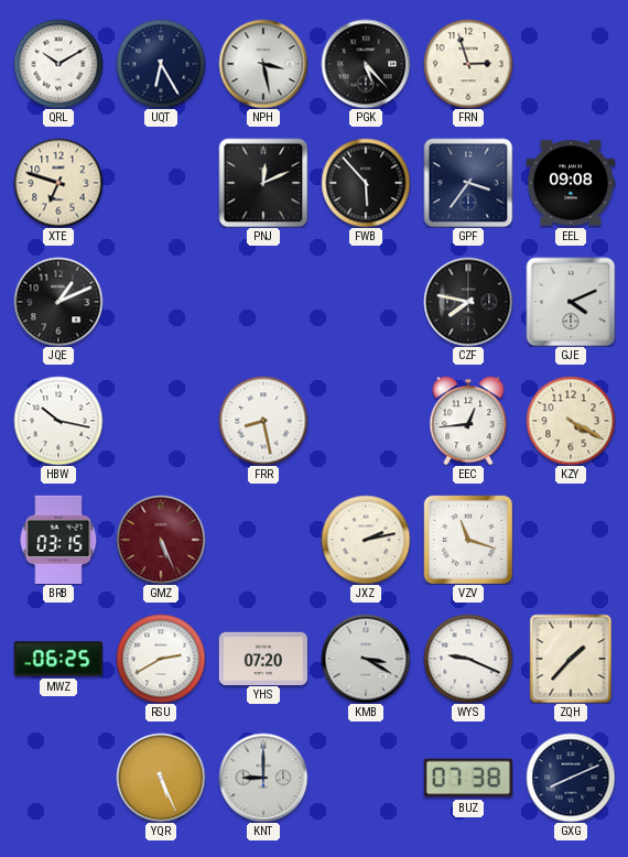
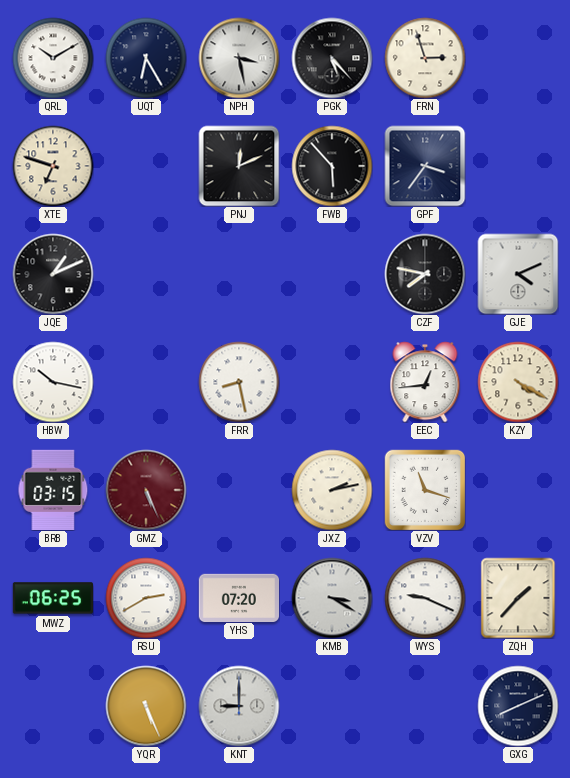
EEL: 09:08 -> none
BUZ: 07:38 -> none
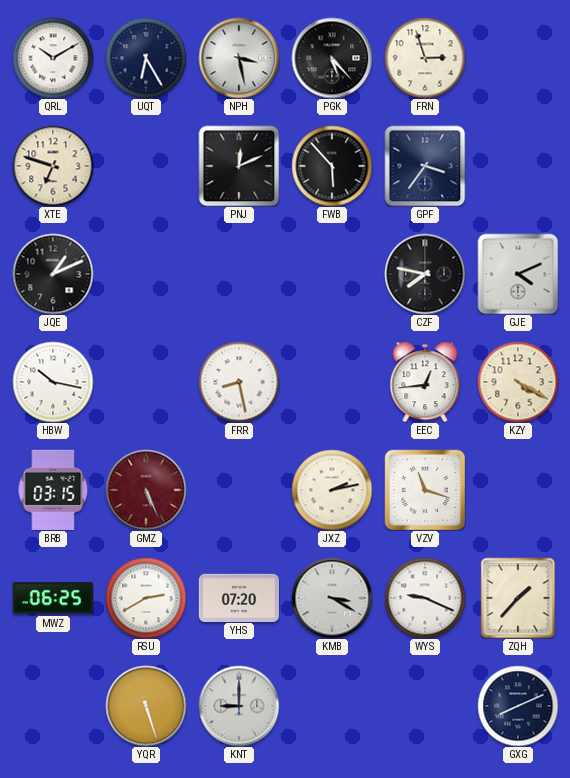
YQR: 5:26 -> 5:27
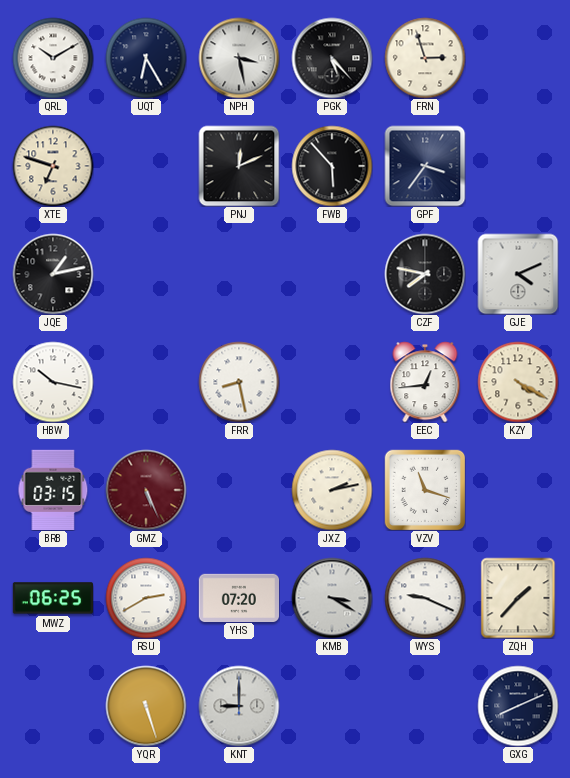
JQE: 1:11 -> 1:13
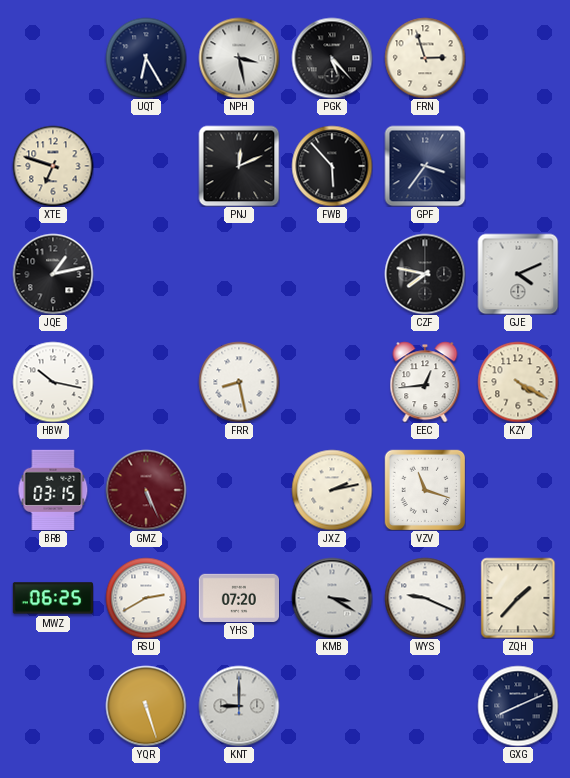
QRL: 10:10 -> none
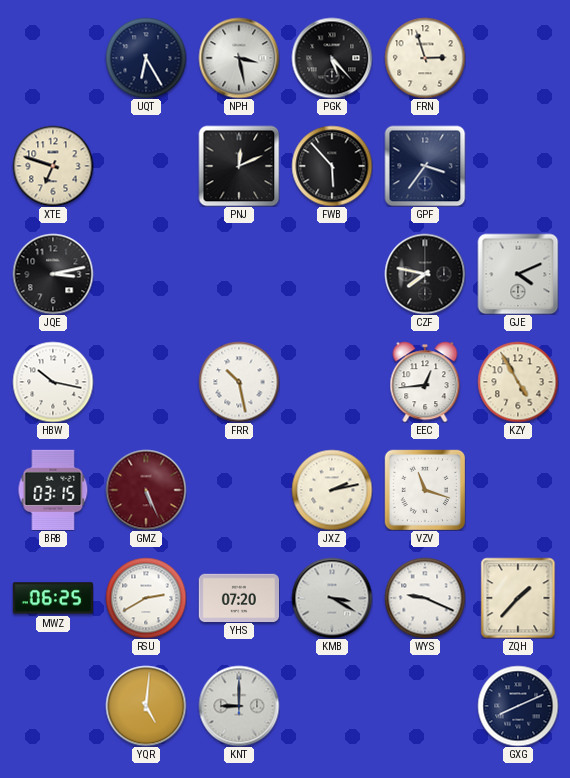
JQE: 1:13 -> 3:13
FRR: 8:28 -> 10:28
KZY: 4:20 -> 4:55
YQR: 5:27 -> 5:01
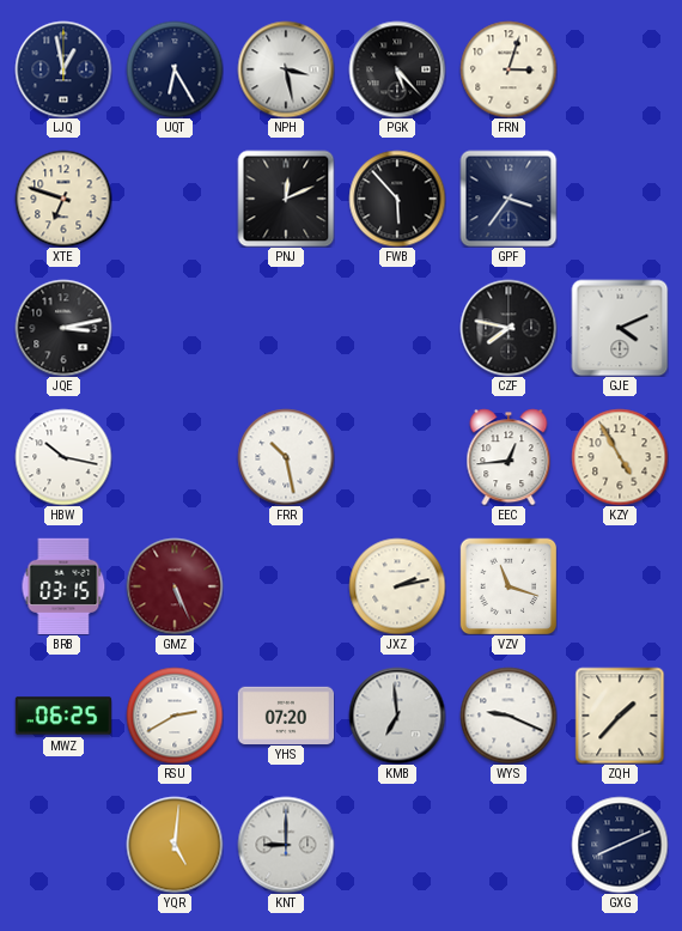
LJQ: none -> 12:58
FRN: 2:57 -> 3:03
KMB: 3:20 -> 6:59
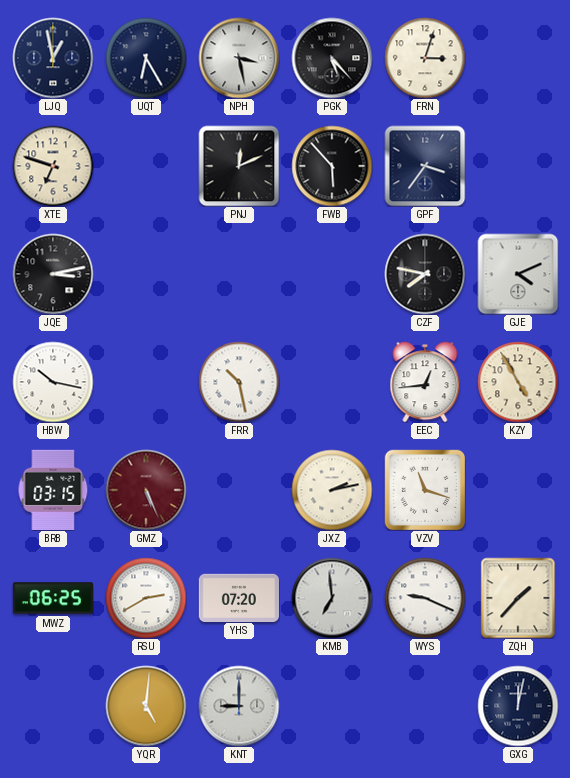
GXG: 8:11 -> 12:02
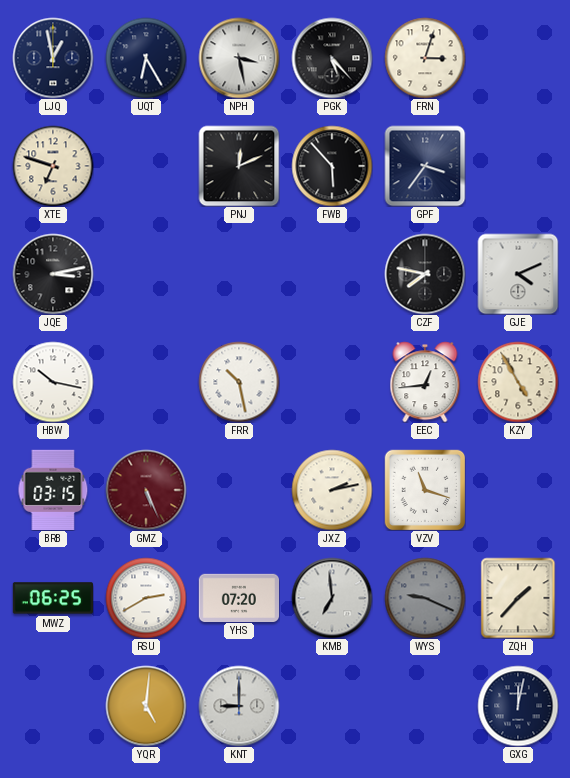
WYS dial: white -> grey
